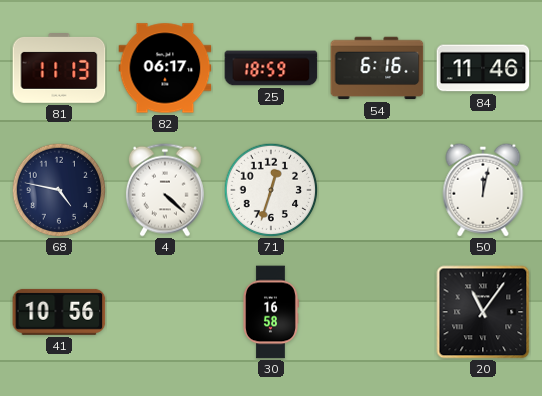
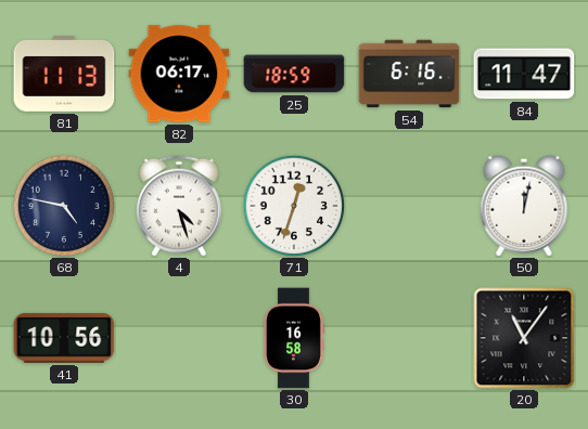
84: 11:46 -> 11:47
4: 4:22 -> 4:27
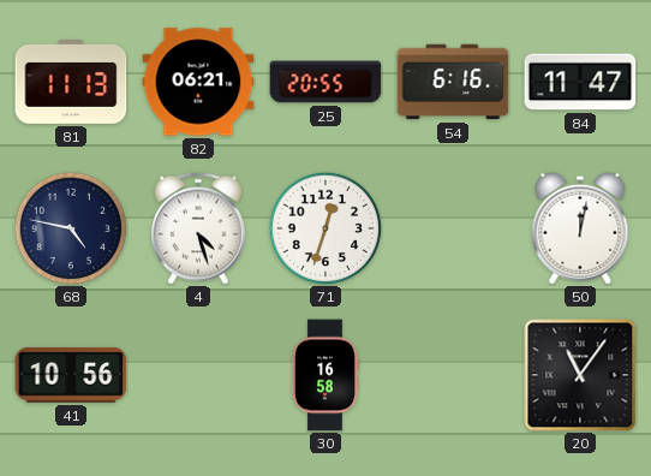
82: 06:17 -> 06:21
25: 18:59 -> 20:55
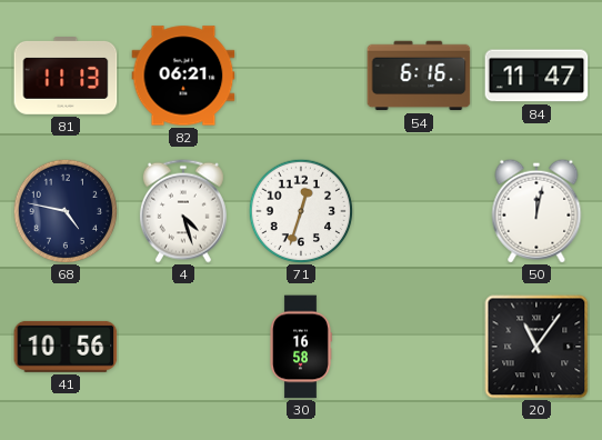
25: 20:55 -> none
